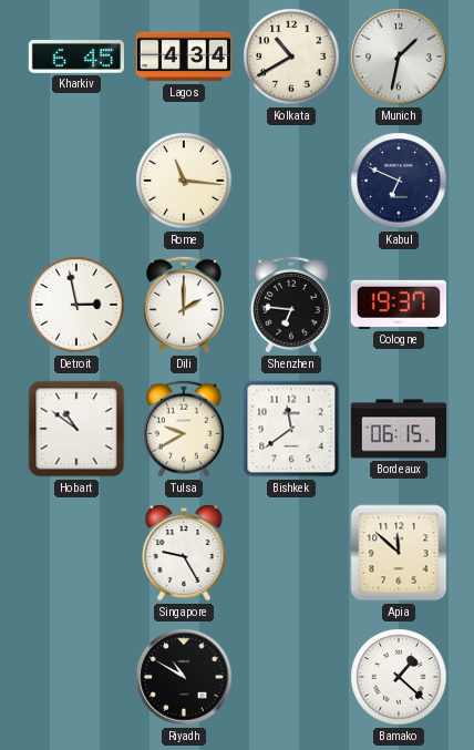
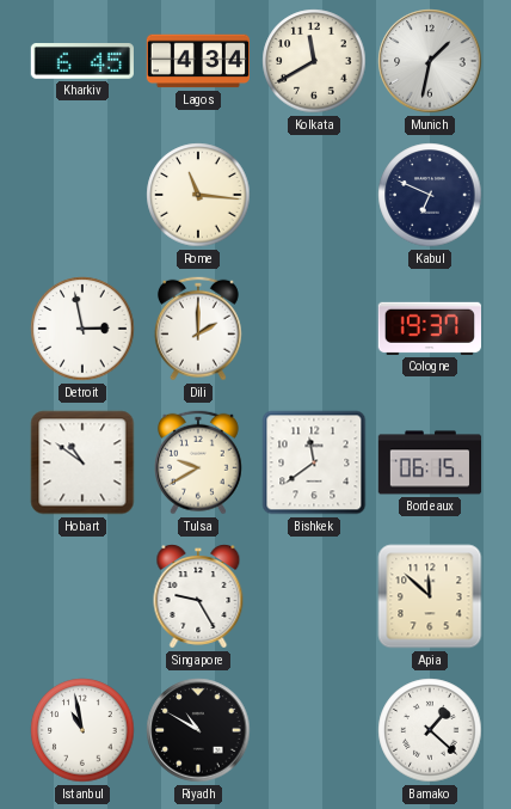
Kolkata: 10:40 -> 11:40
Shenzhen: 6:46 -> none
Istanbul: none -> 10:58
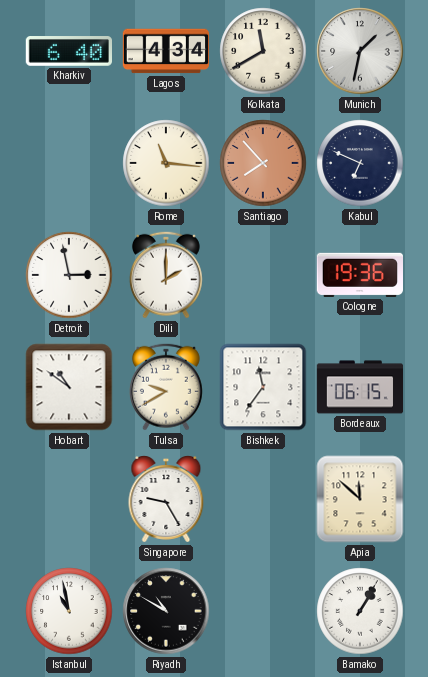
Kharkiv: 6:45 -> 6:40
Santiago: none -> 7:53
Cologne: 19:37 -> 19:36
Bishkek: 11:39 -> 11:36
Bamako: 1:22 -> 1:05
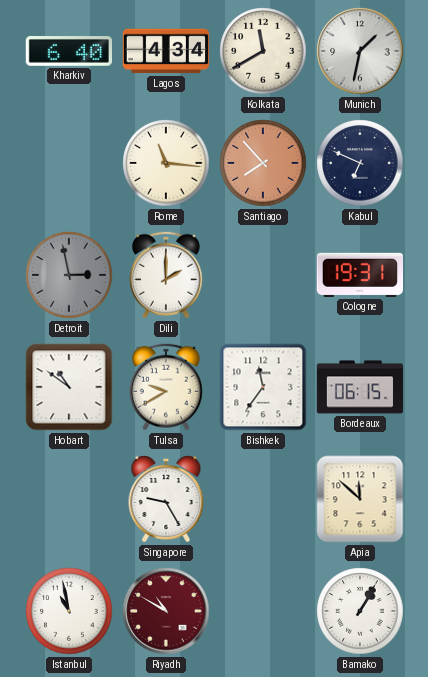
Detroit dial: white -> grey
Cologne: 19:36 -> 19:31
Riyadh dial: black -> burgundy
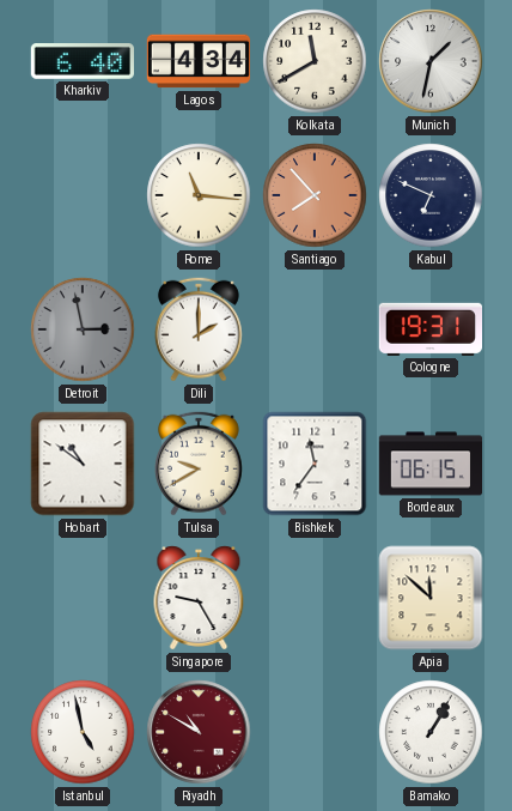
Istanbul: 10:58 -> 4:58
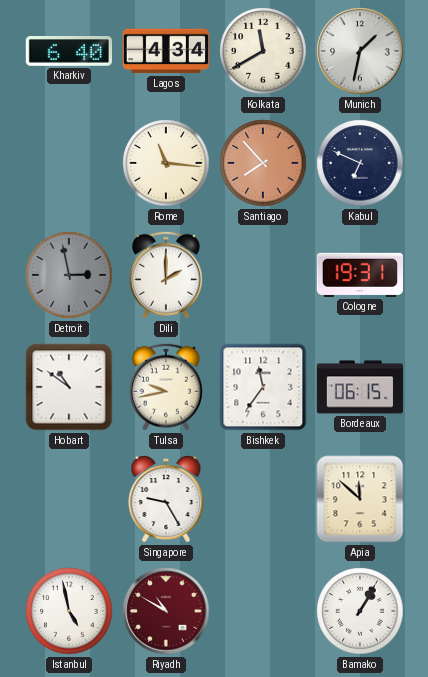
Tulsa: 9:40 -> 9:43
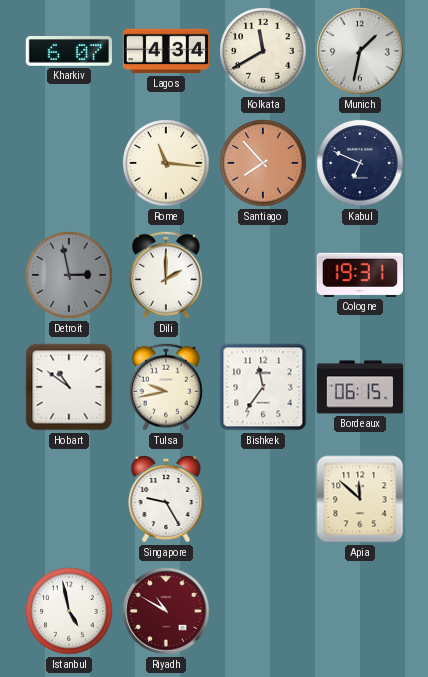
Kharkiv: 6:40 -> 6:07
Bamako: 1:05 -> none
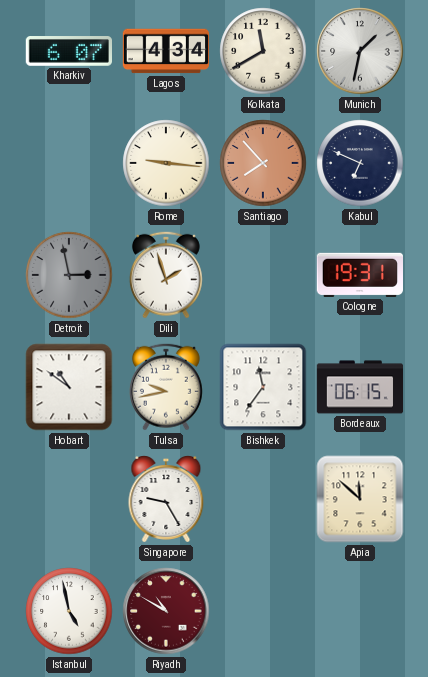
Rome: 11:16 -> 9:16
Dili: 2:00 -> 1:57
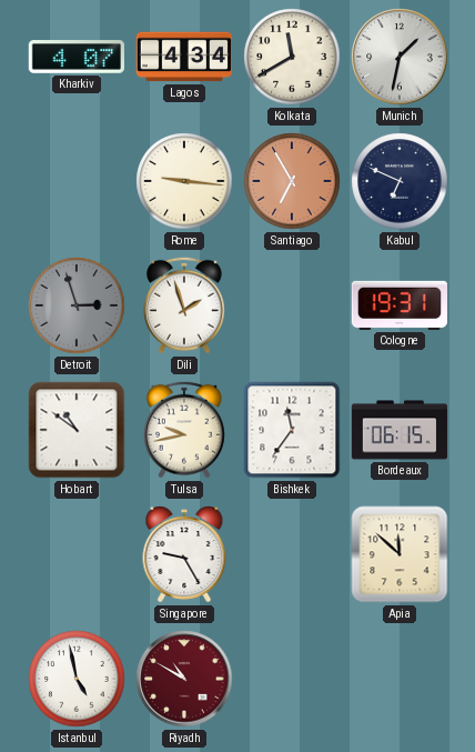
Kharkiv: 6:07 -> 4:07
Santiago: 7:53 -> 6:55
Detroit: 2:58 -> 2:57
